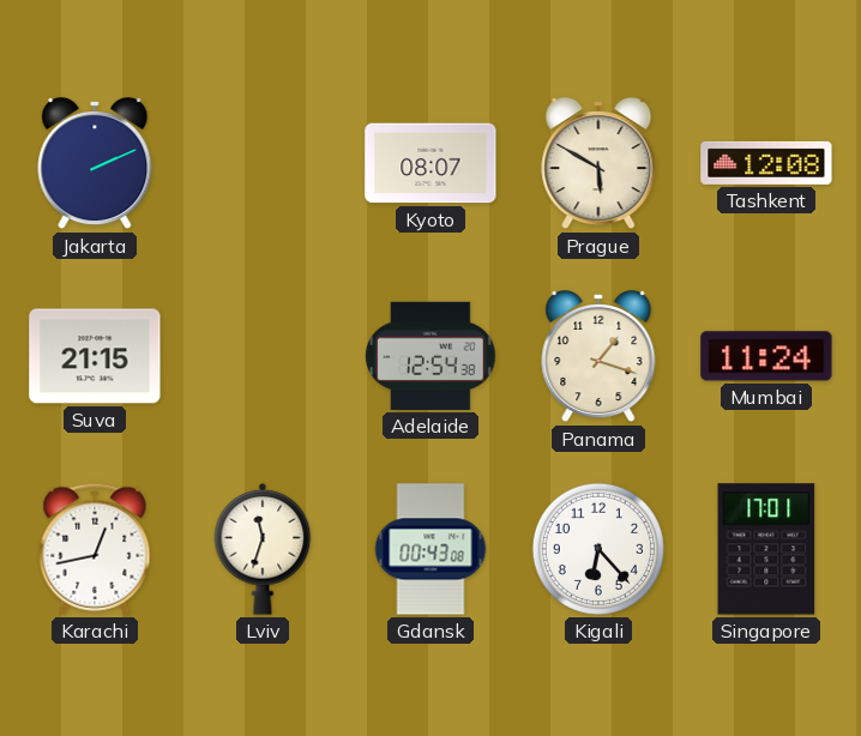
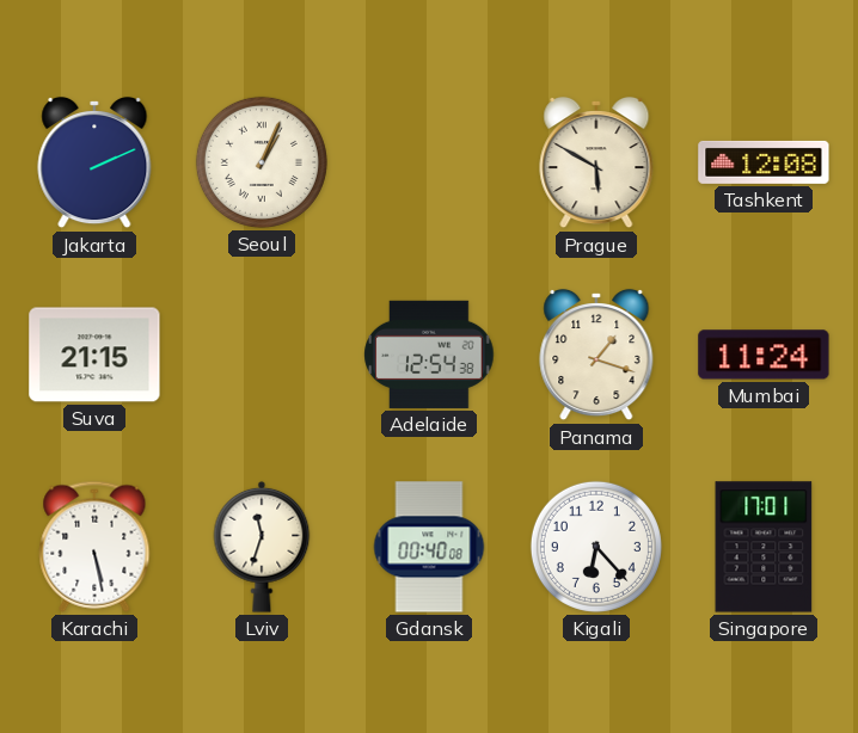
Seoul: none -> 1:04
Kyoto: 08:07 -> none
Karachi: 12:43 -> 5:28
Gdansk: 00:43 -> 00:40
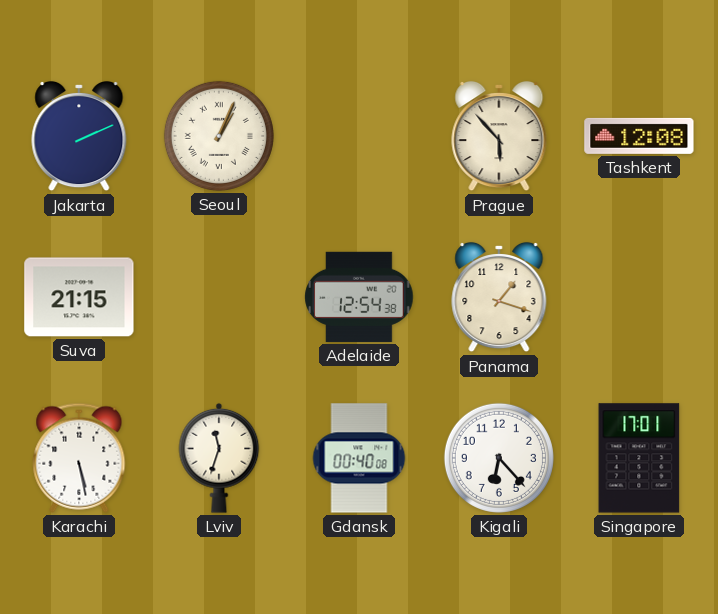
Prague: 5:50 -> 5:53
Mumbai: 11:24 -> none
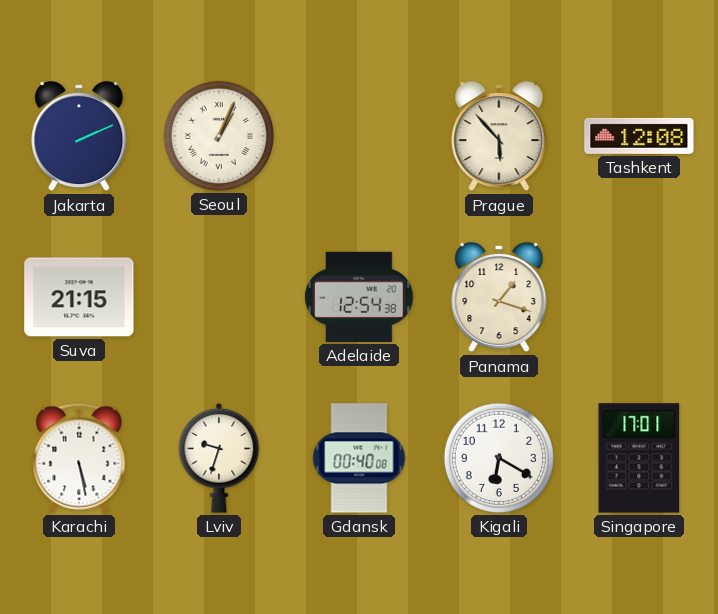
Lviv: 11:33 -> 9:33
Kigali: 6:23 -> 6:20
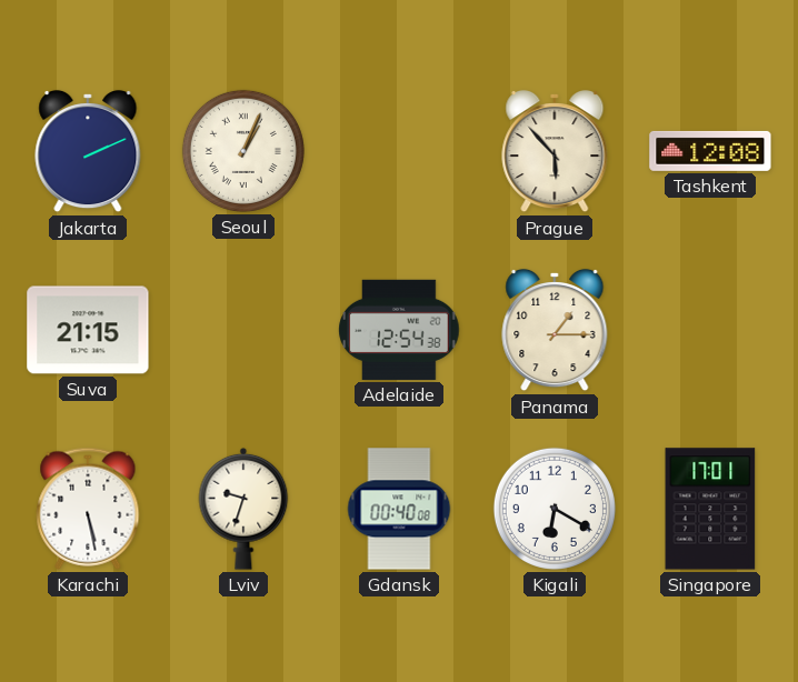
Panama: 1:18 -> 1:15
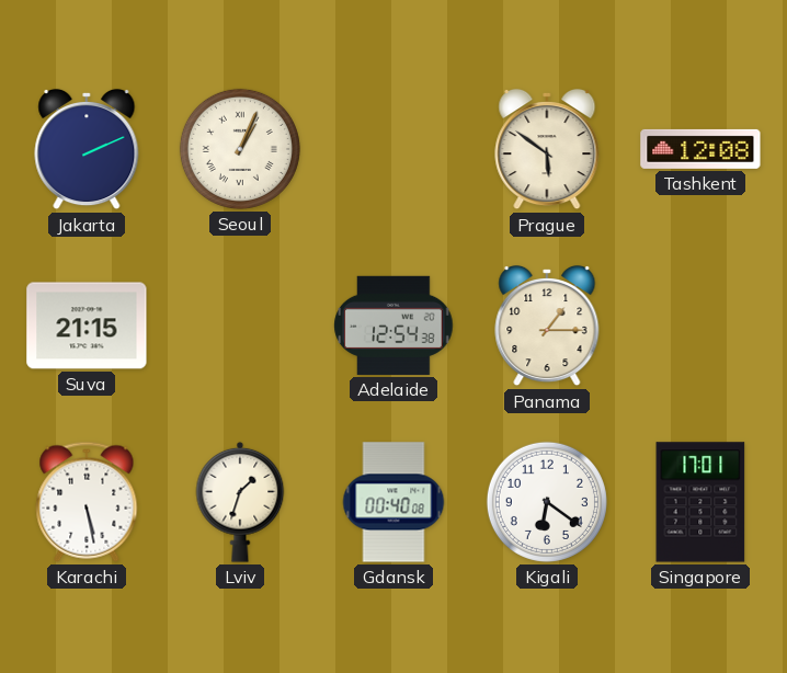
Prague: 5:53 -> 5:51
Lviv: 9:33 -> 1:33
Kigali: 6:20 -> 6:21
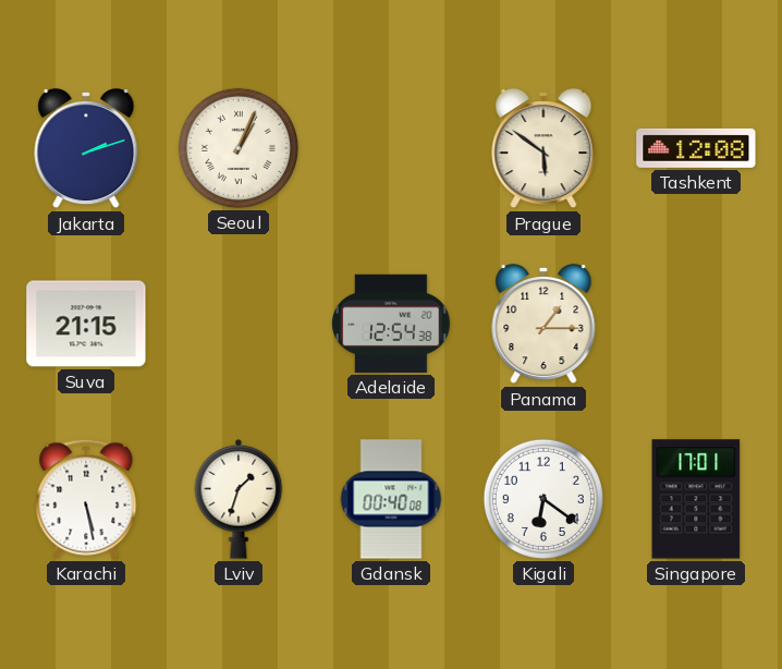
Jakarta: 2:11 -> 2:12
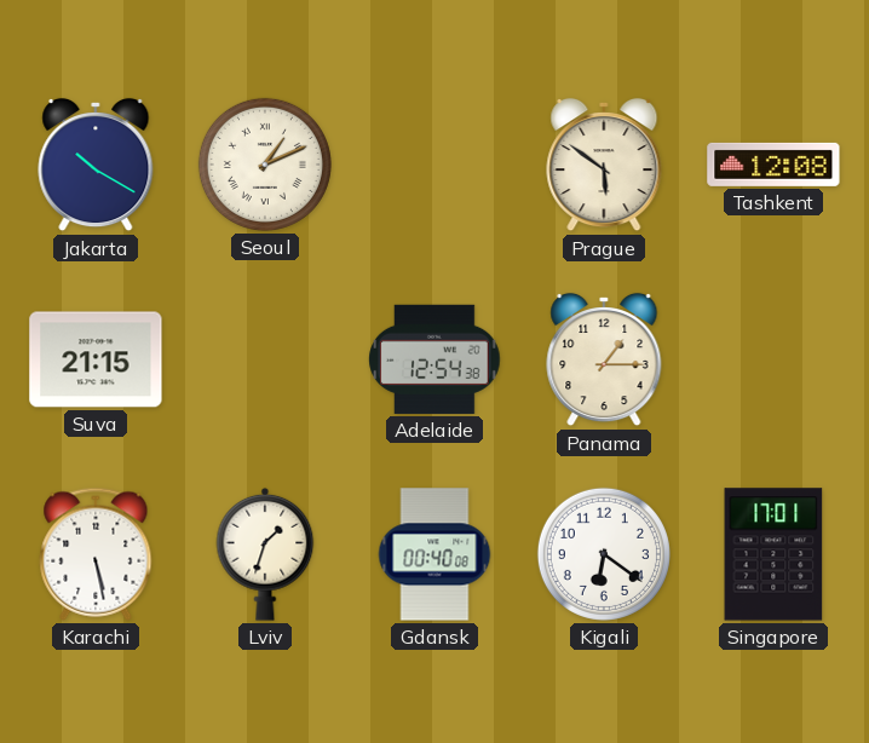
Jakarta: 2:12 -> 10:20
Seoul: 1:04 -> 1:11
